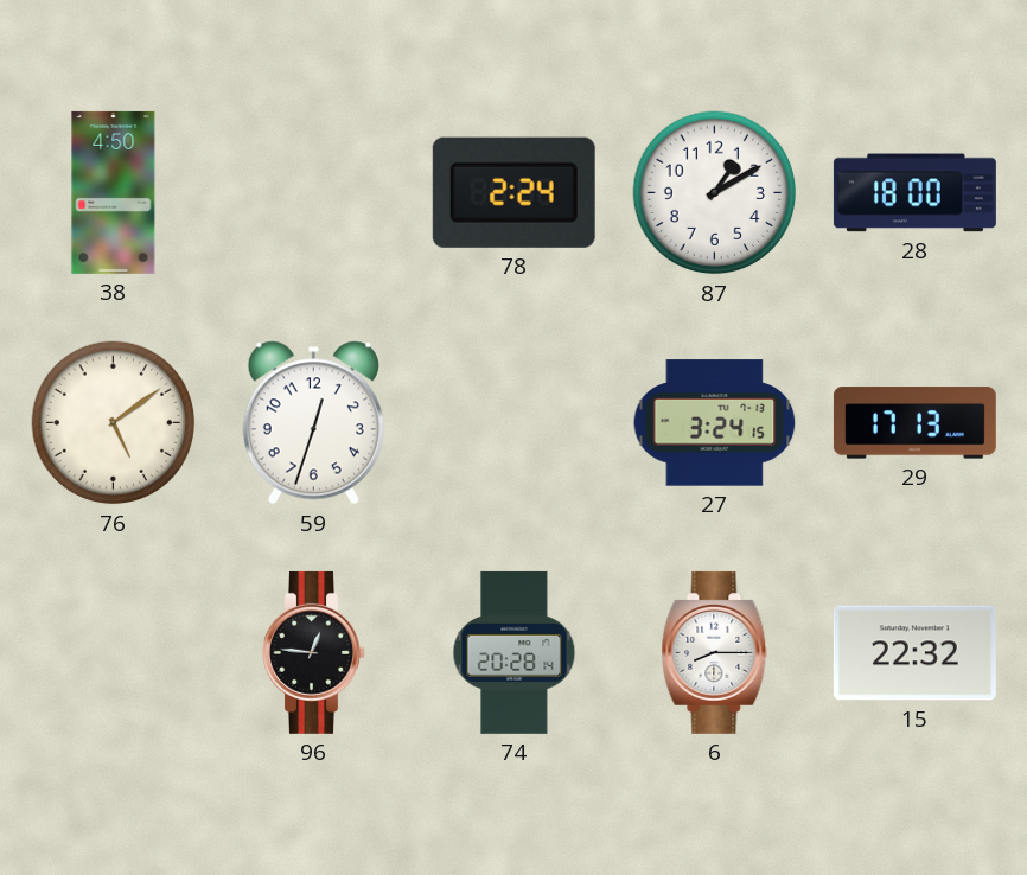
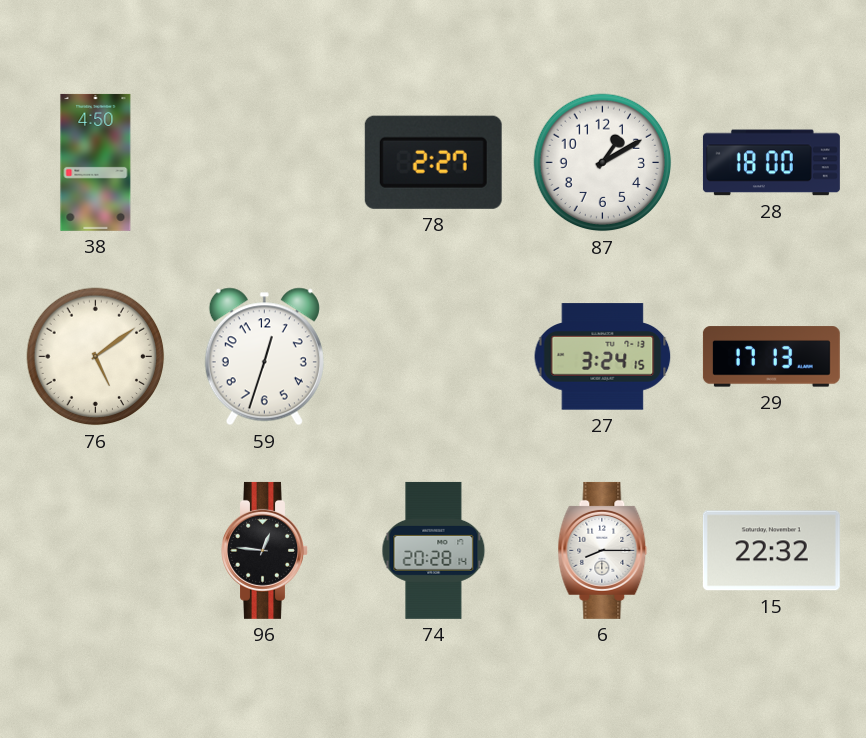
78: 2:24 -> 2:27
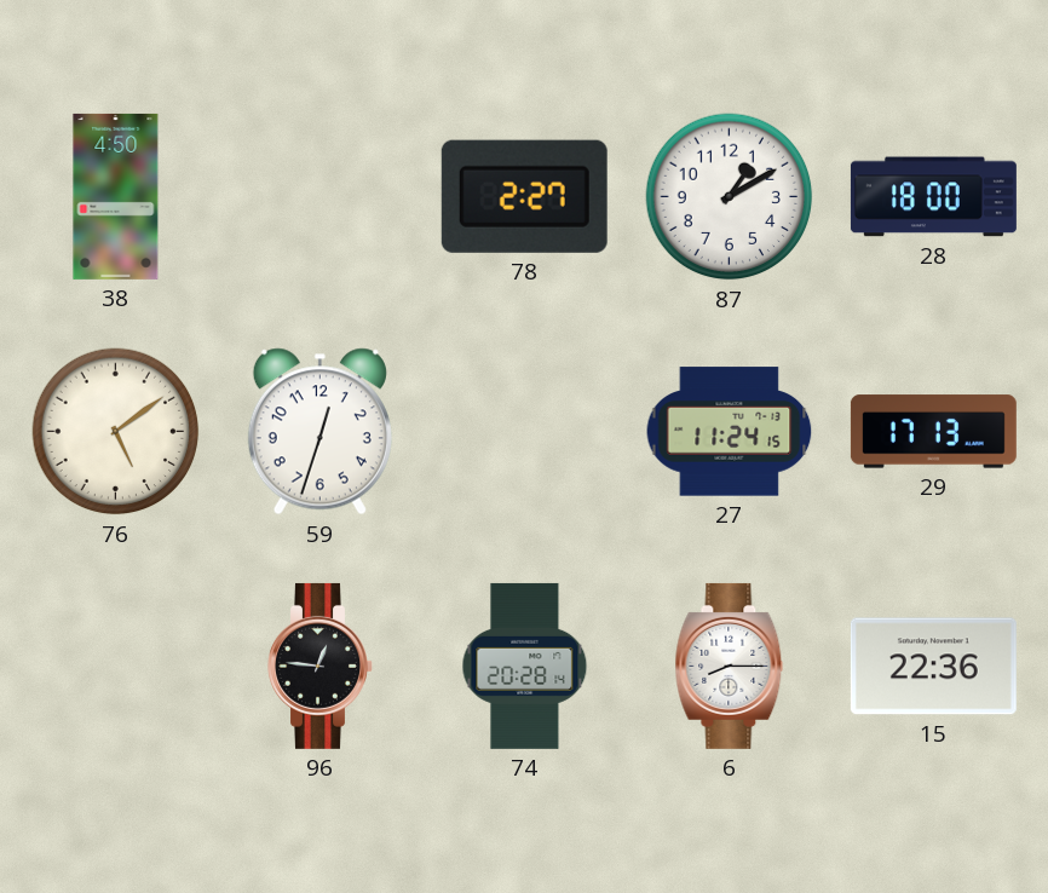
27: 3:24 -> 11:24
15: 22:32 -> 22:36
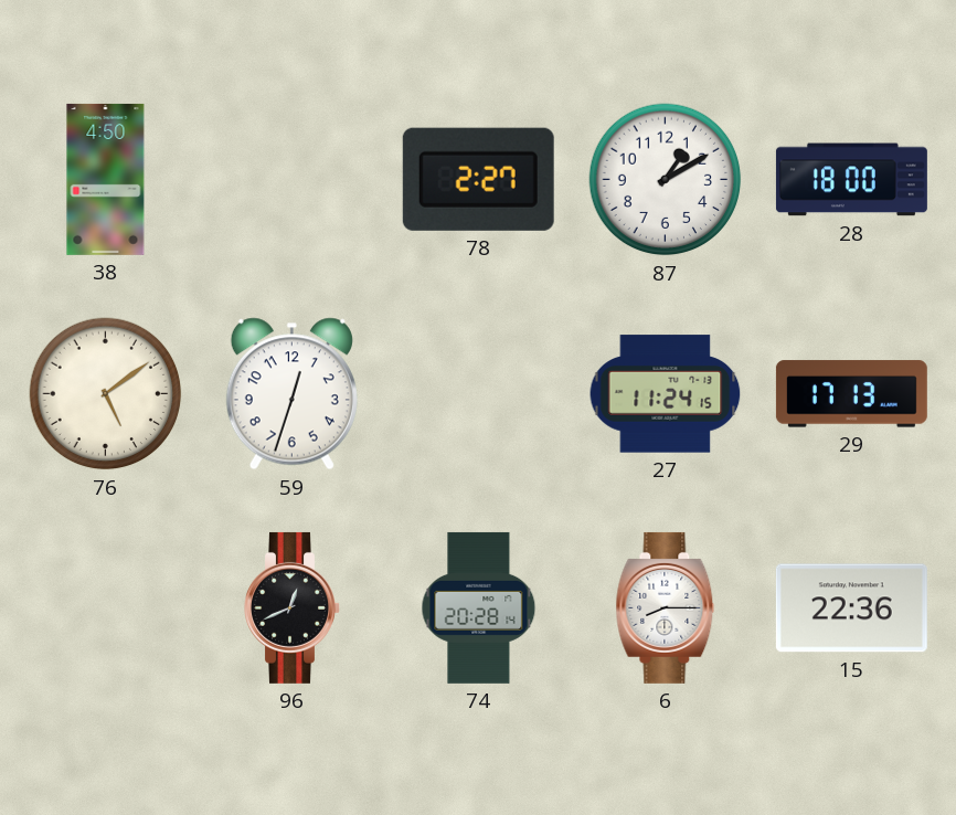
96: 12:46 -> 12:41
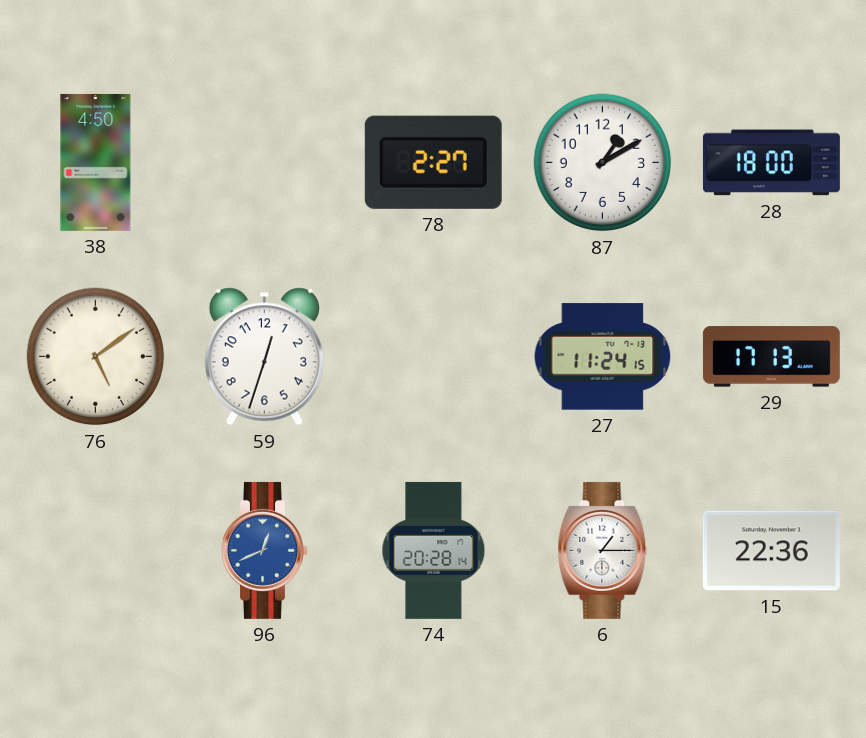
96 dial: black -> blue
6: 8:15 -> 1:15
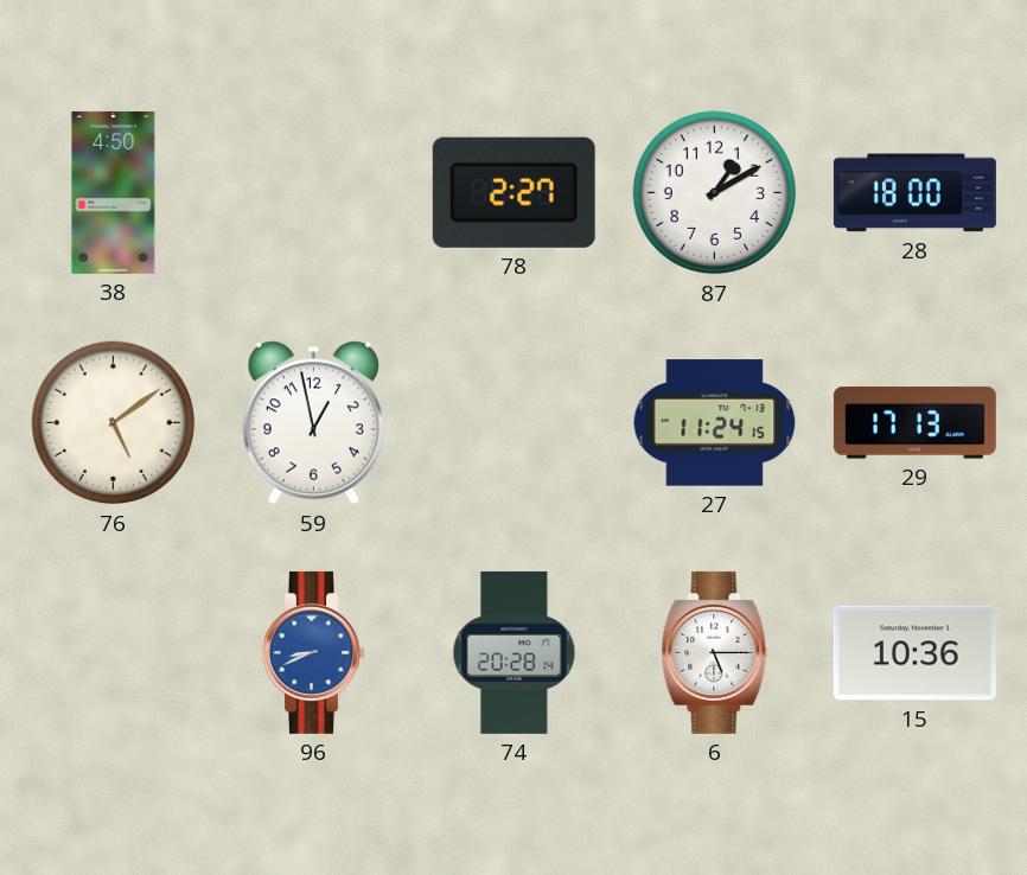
59: 12:33 -> 12:58
96: 12:41 -> 8:41
6: 1:15 -> 5:15
15: 22:36 -> 10:36
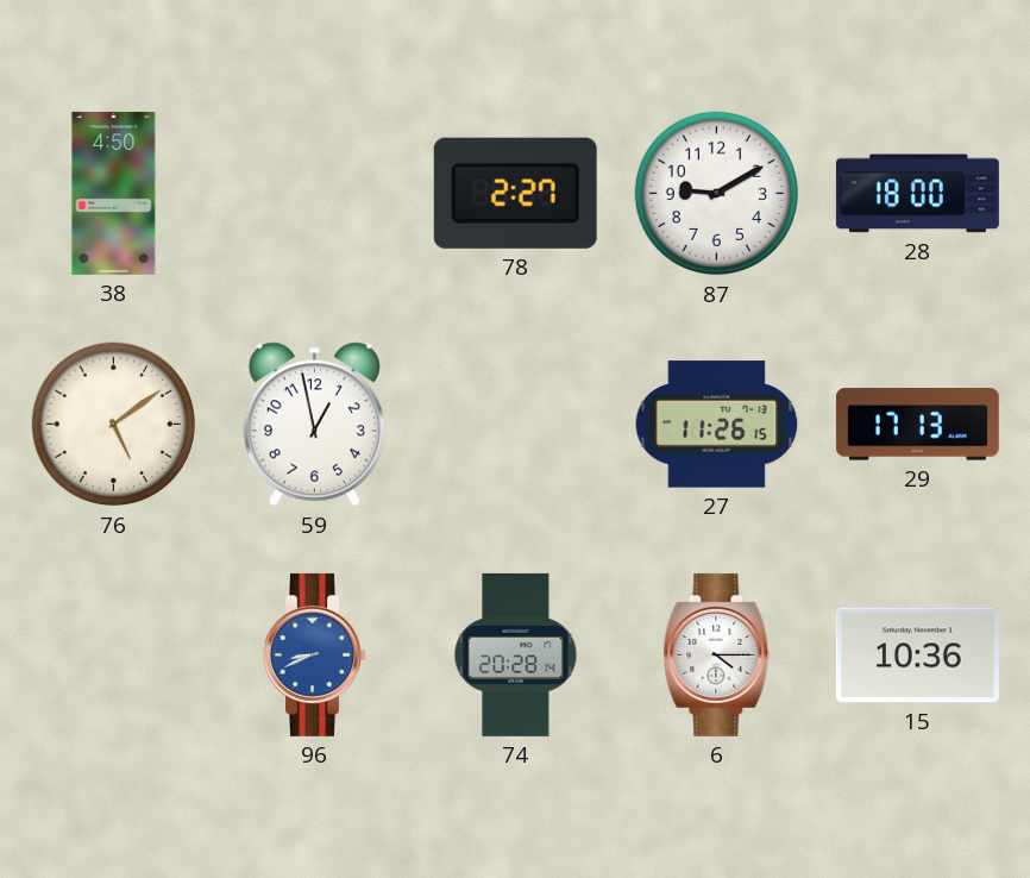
87: 1:10 -> 9:10
27: 11:24 -> 11:26
6: 5:15 -> 4:15
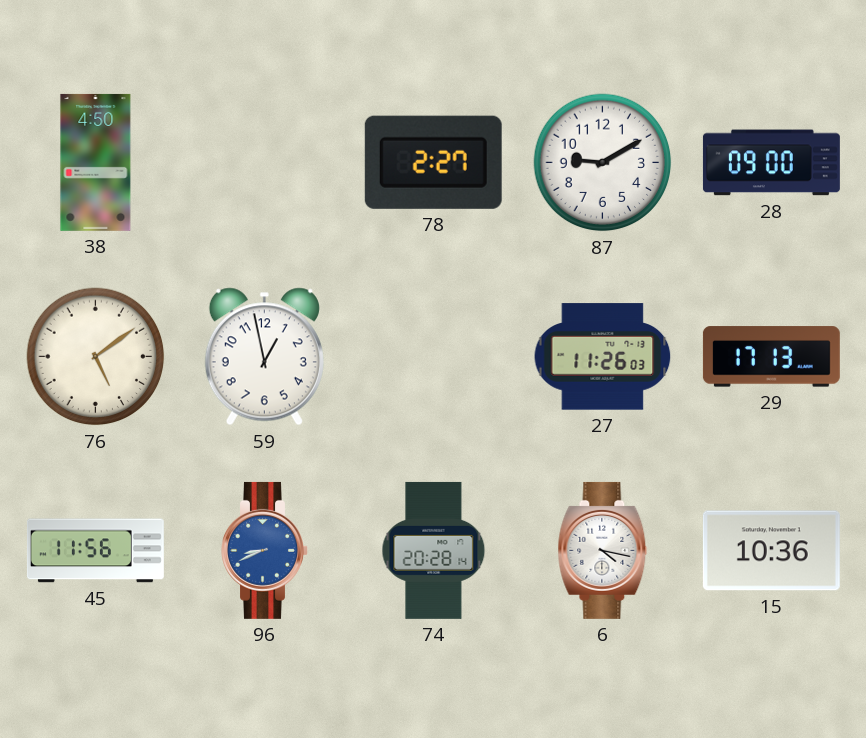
28: 18:00 -> 09:00
27: 11:26:15 -> 11:26:03
45: none -> 11:56
6: 4:15 -> 4:17
